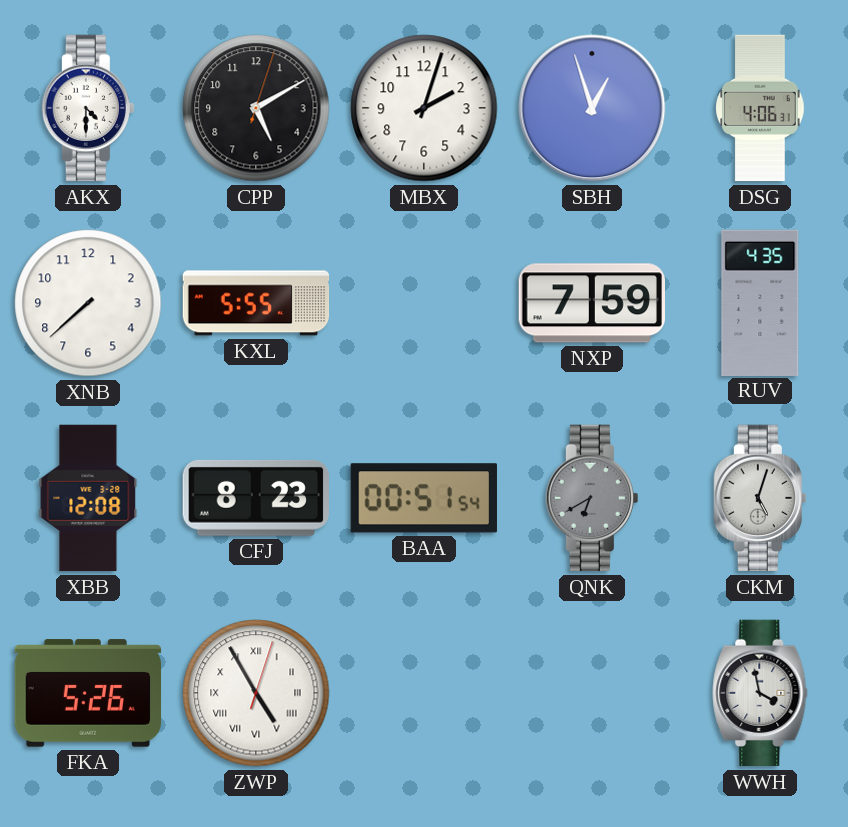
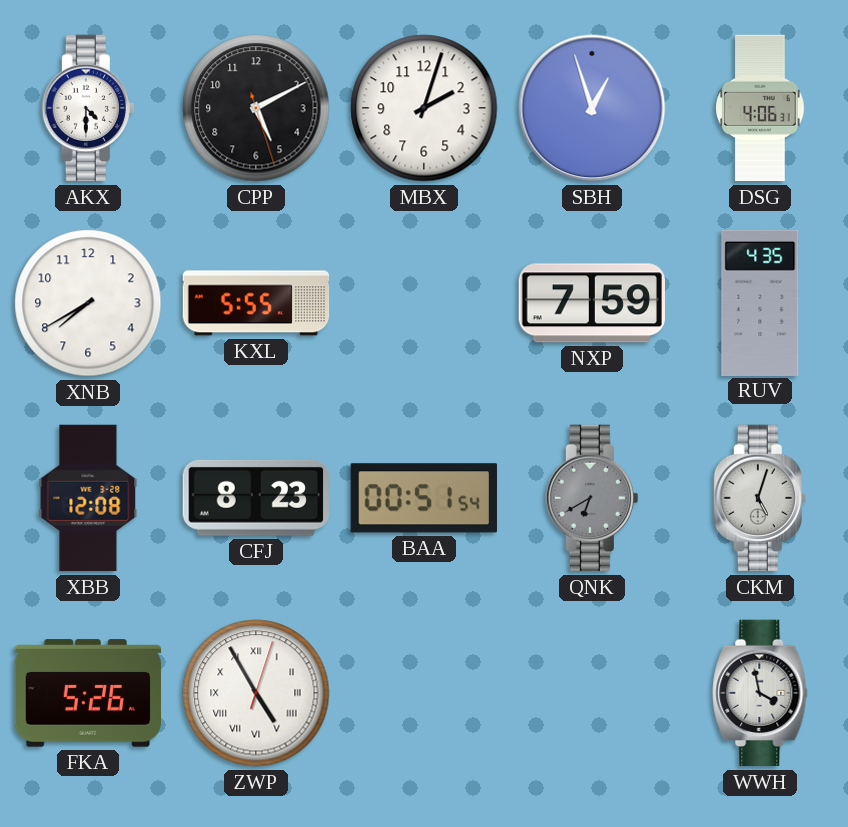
CPP: 5:10:03 -> 5:10:27
XNB: 7:38 -> 7:40
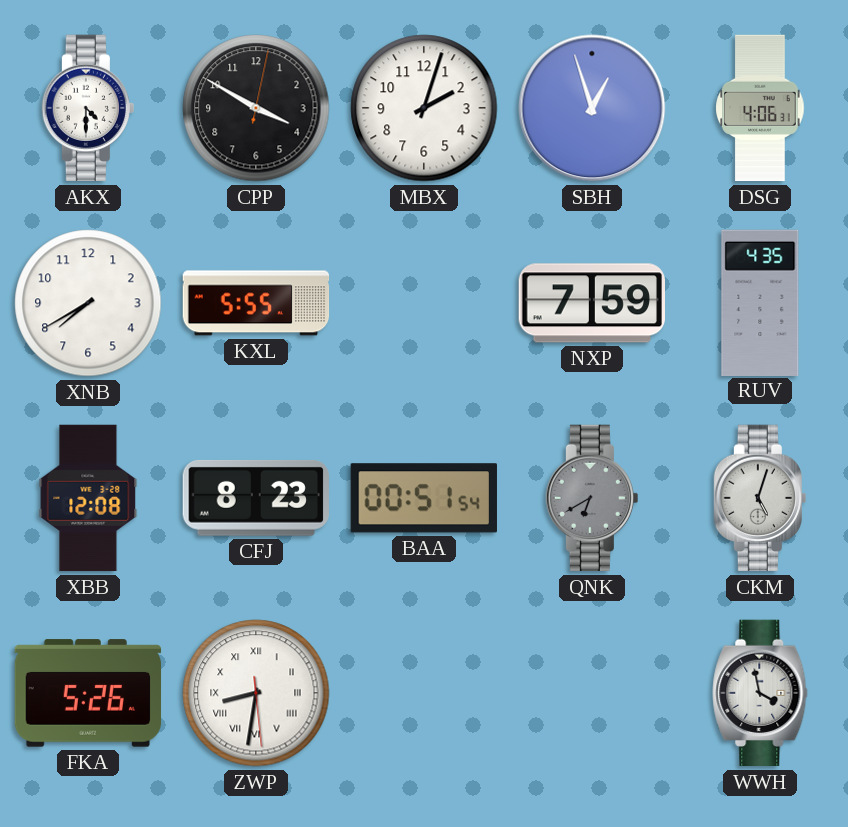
CPP: 5:10 -> 3:50
ZWP: 4:55 -> 8:31
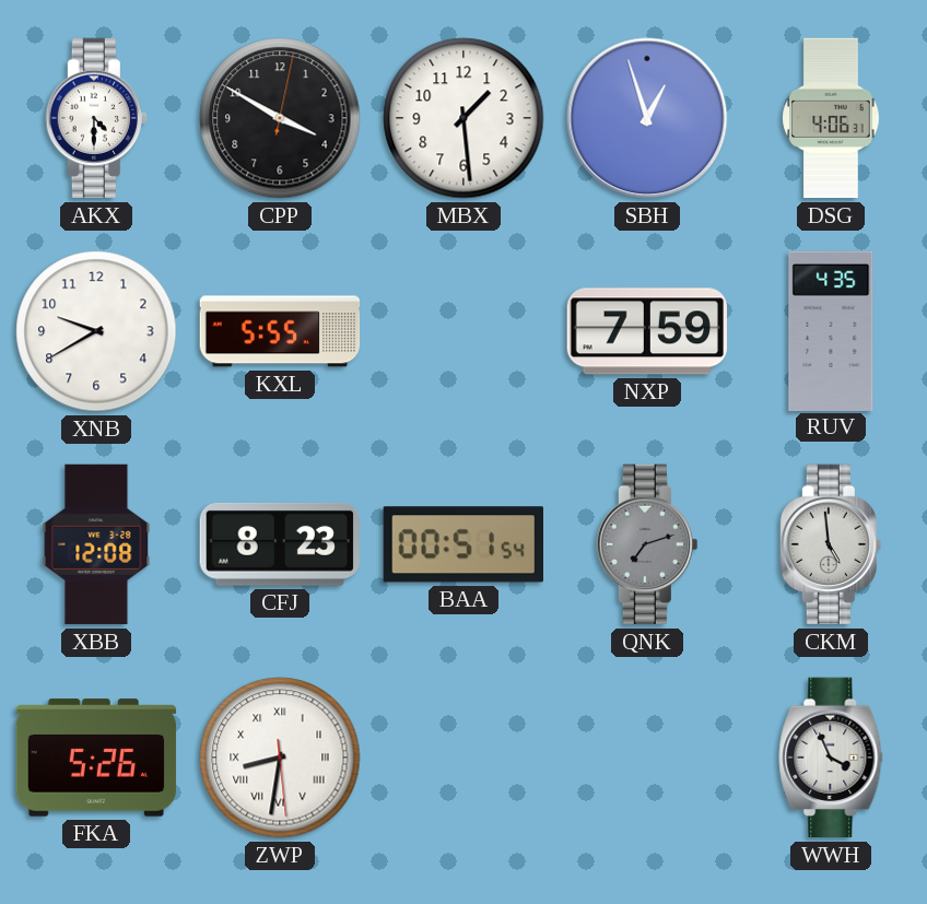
MBX: 2:03 -> 1:29
XNB: 7:40 -> 9:40
QNK: 6:40 -> 7:12
CKM: 5:03 -> 4:59
WWH: 3:58 -> 3:56
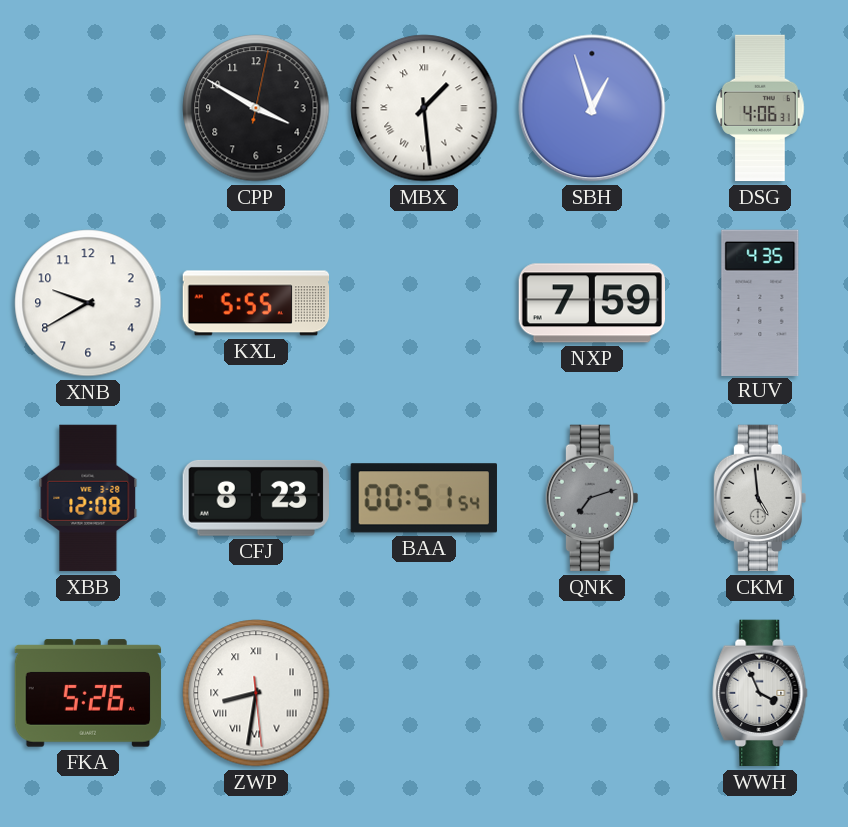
AKX: 4:30 -> none
MBX numerals: Arabic -> Roman
